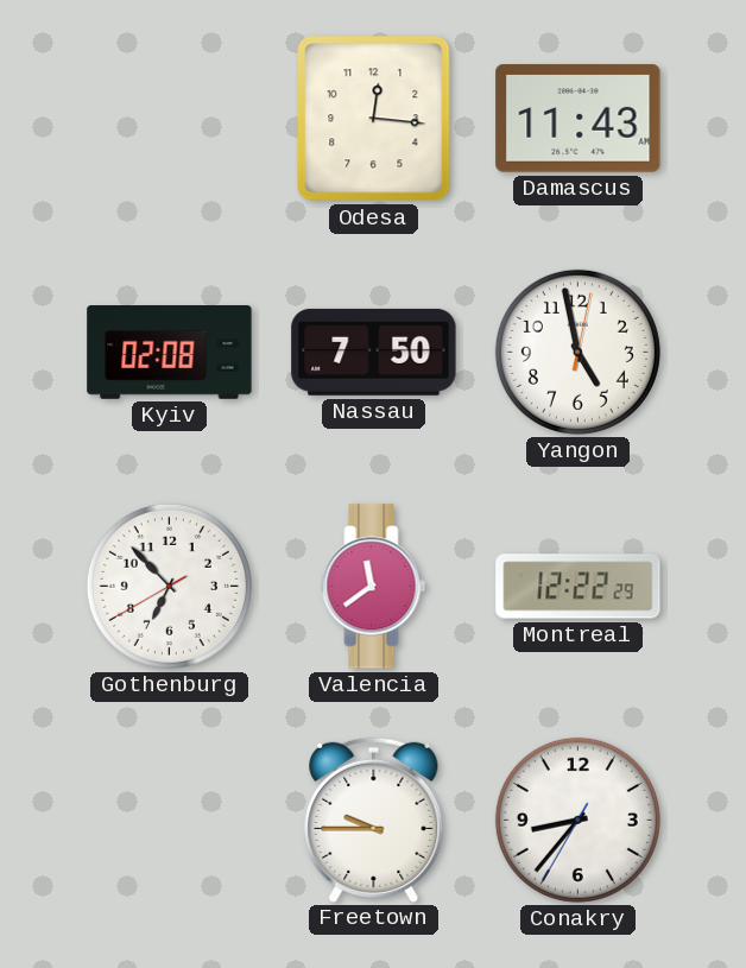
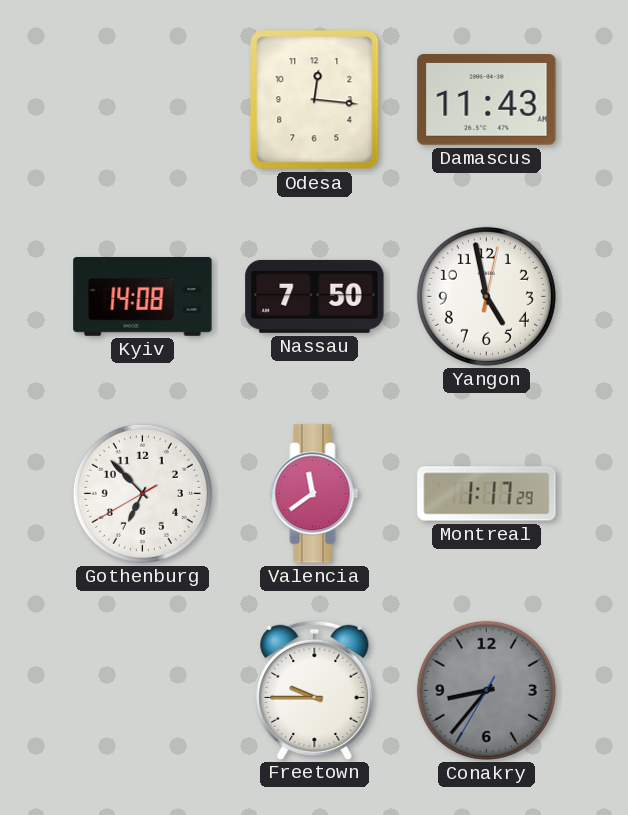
Kyiv: 02:08 -> 14:08
Montreal: 12:22 -> 1:17
Conakry dial: white -> grey
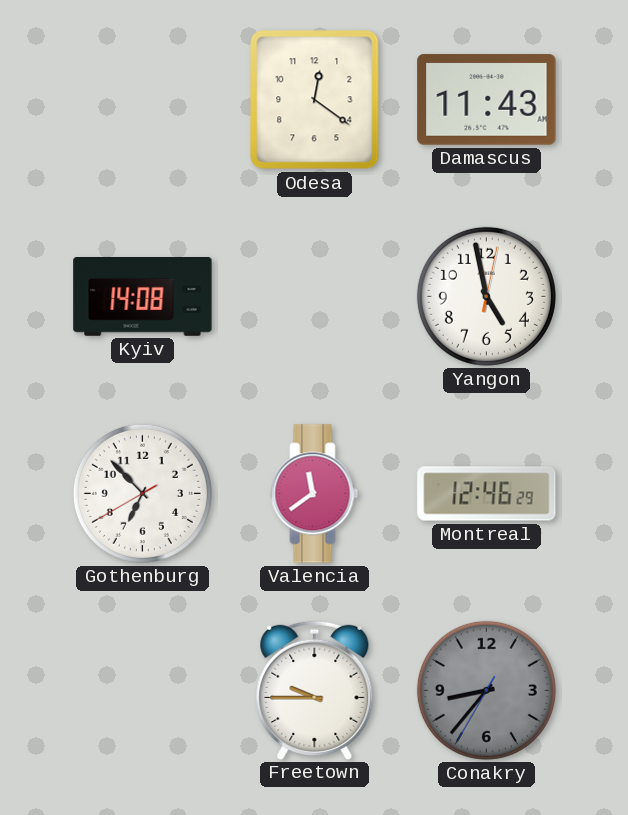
Odesa: 12:16 -> 12:21
Nassau: 7:50 -> none
Montreal: 1:17 -> 12:46
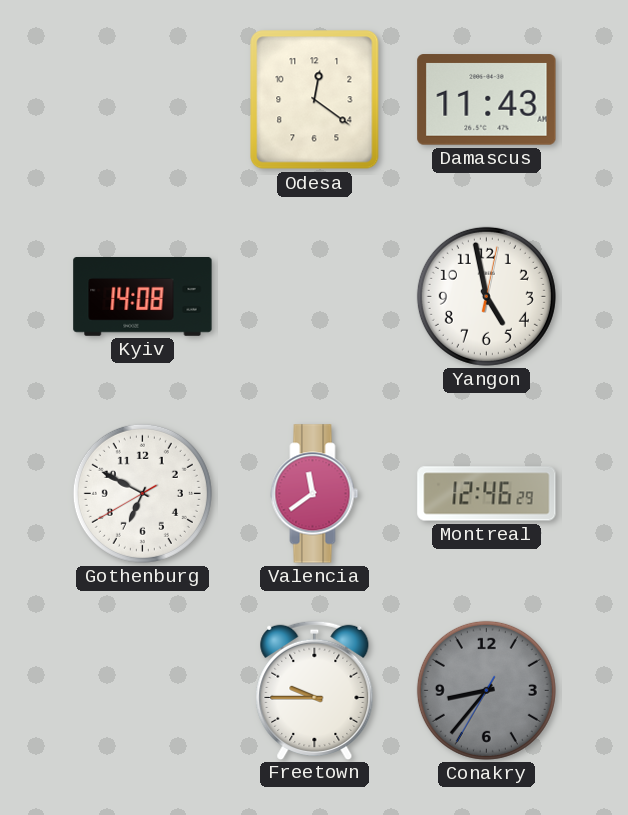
Gothenburg: 6:52 -> 6:49
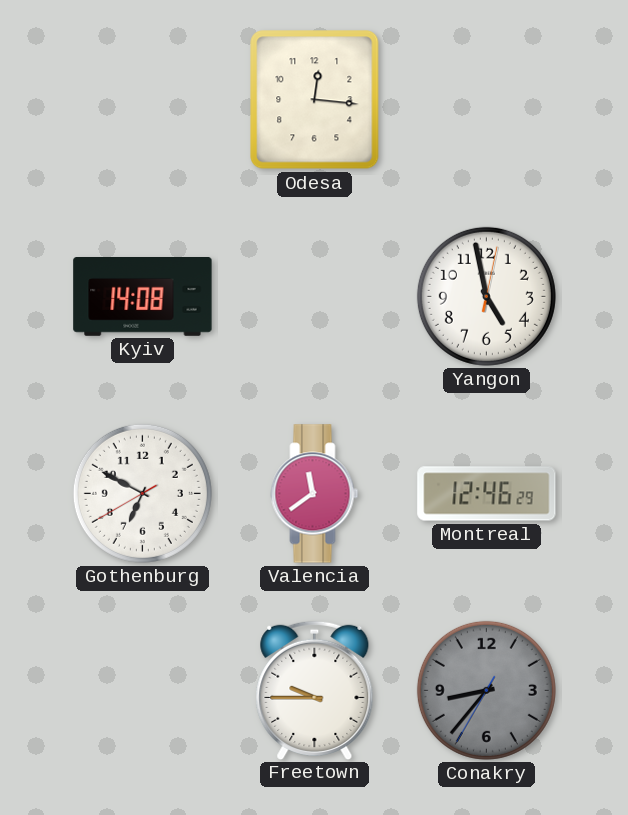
Odesa: 12:21 -> 12:16
Damascus: 11:43 -> none
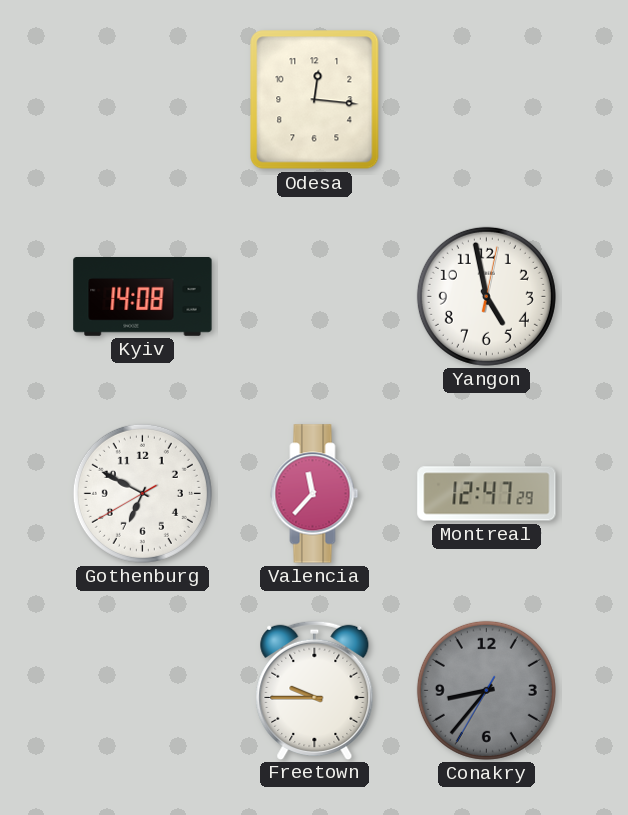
Valencia: 11:39 -> 11:37
Montreal: 12:46 -> 12:47
